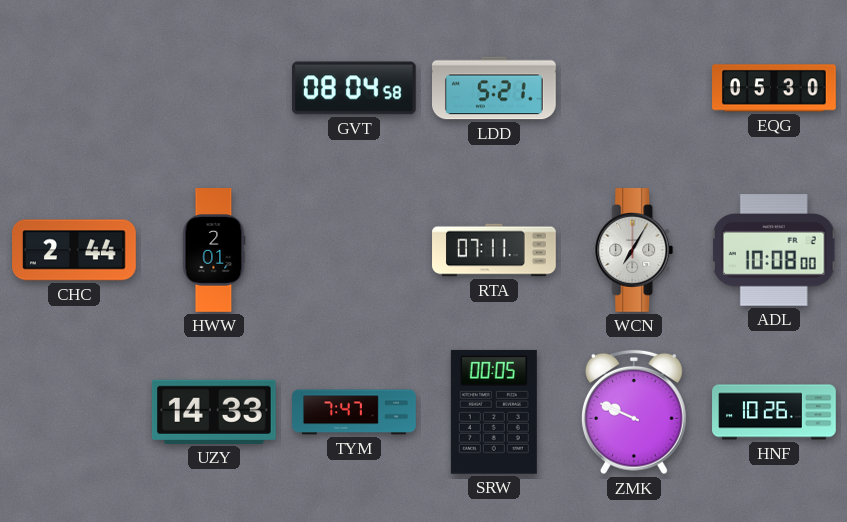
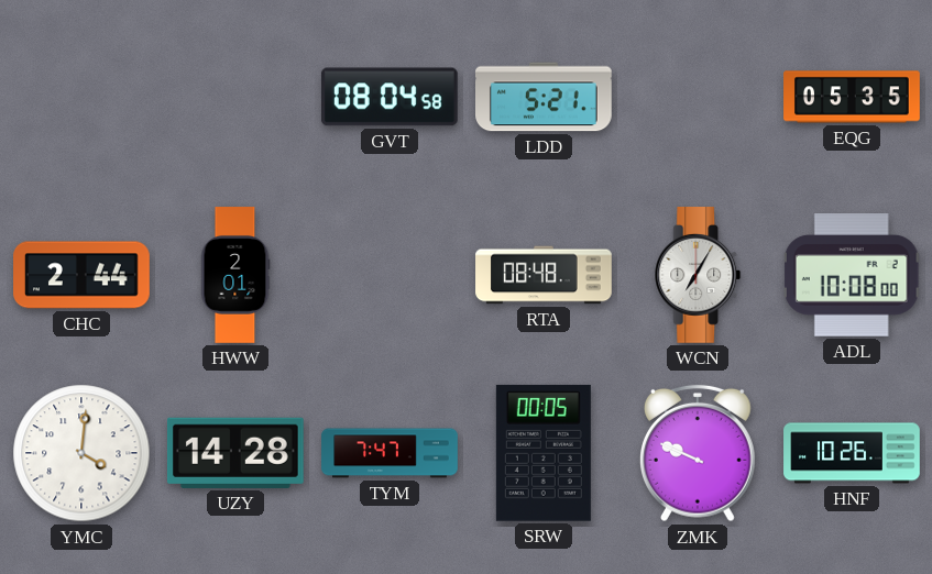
EQG: 05:30 -> 05:35
RTA: 07:11 -> 08:48
YMC: none -> 4:01
UZY: 14:33 -> 14:28
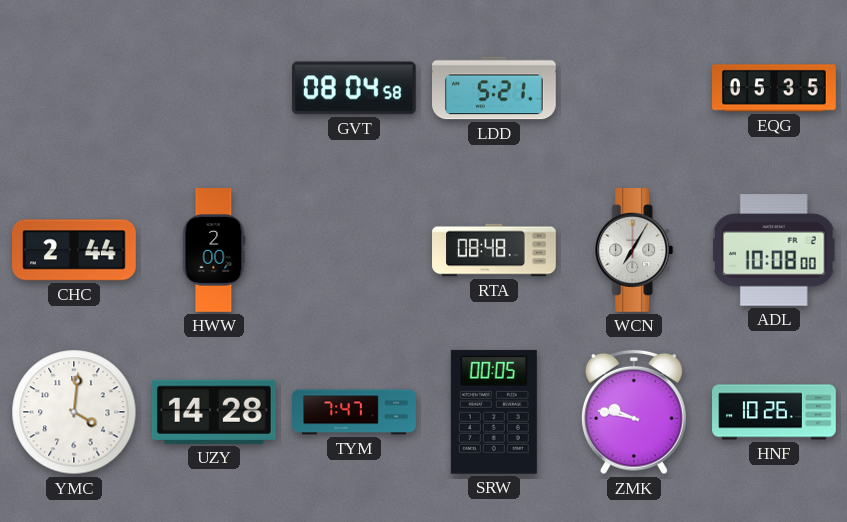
HWW: 2:01 -> 2:00
ZMK: 9:49 -> 9:47
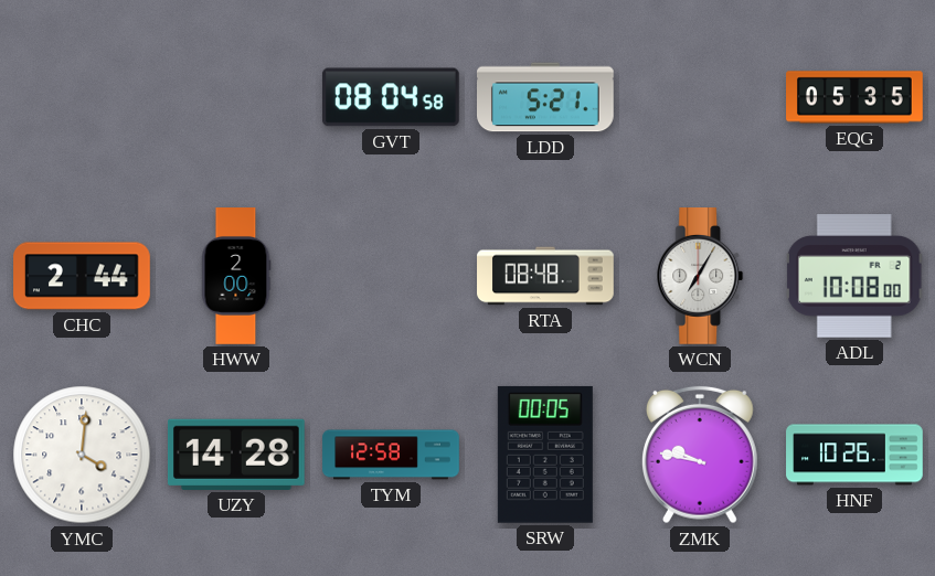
TYM: 7:47 -> 12:58
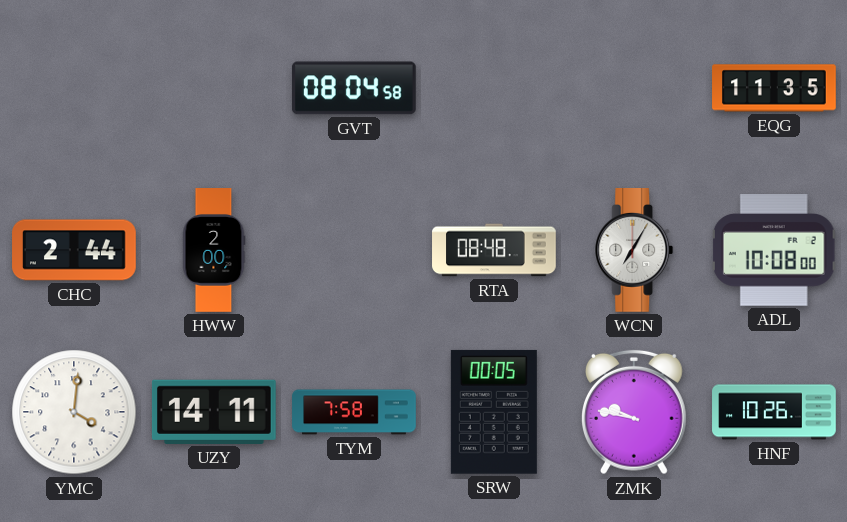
LDD: 5:21 -> none
EQG: 05:35 -> 11:35
UZY: 14:28 -> 14:11
TYM: 12:58 -> 7:58
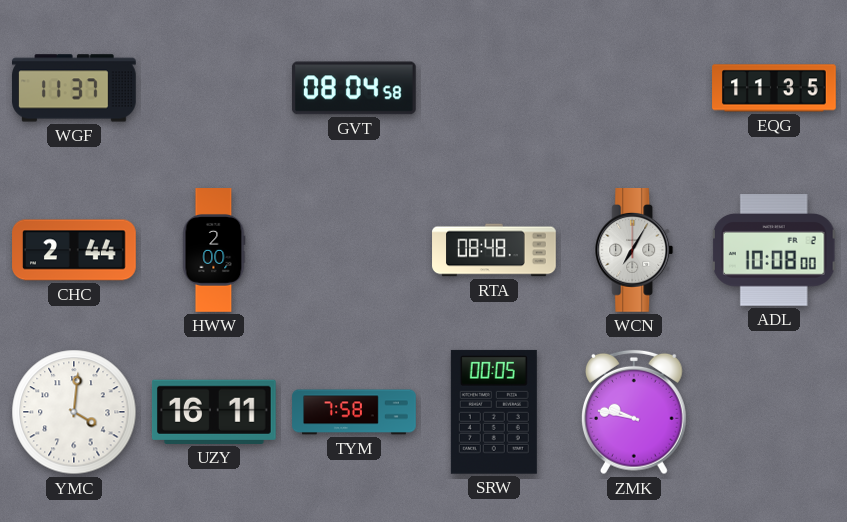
WGF: none -> 11:37
UZY: 14:11 -> 16:11
HNF: 10:26 -> none
